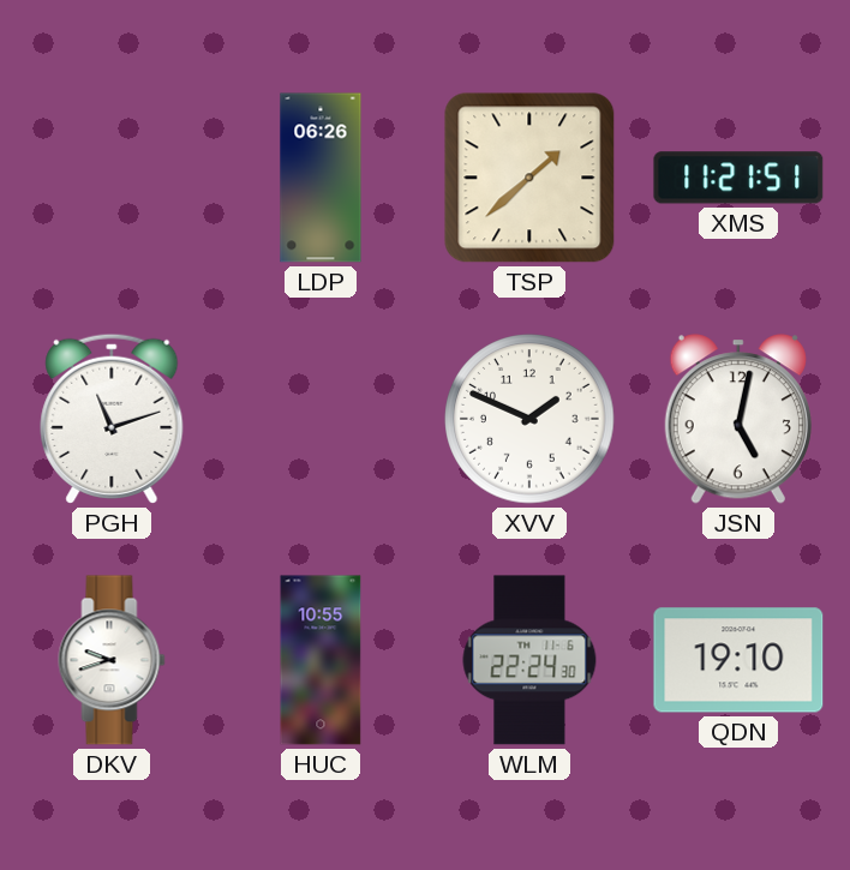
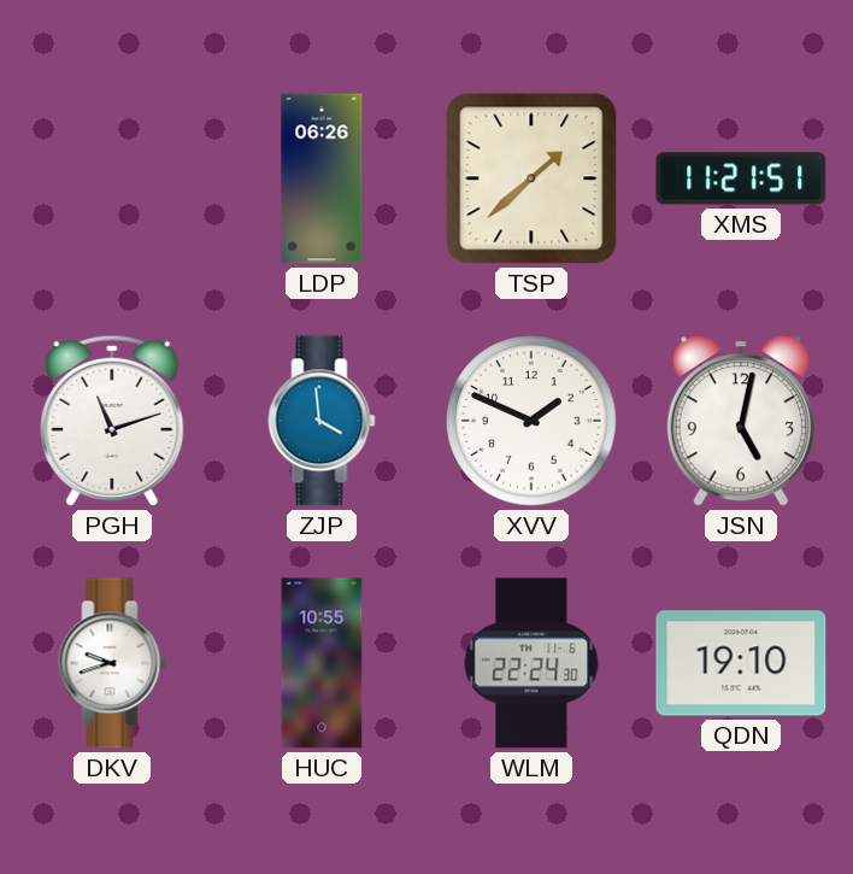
ZJP: none -> 3:59
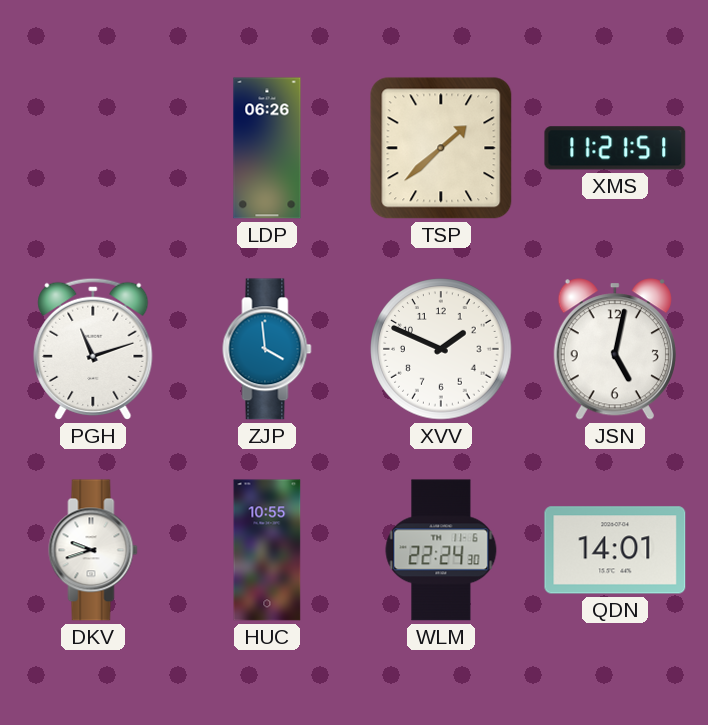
QDN: 19:10 -> 14:01
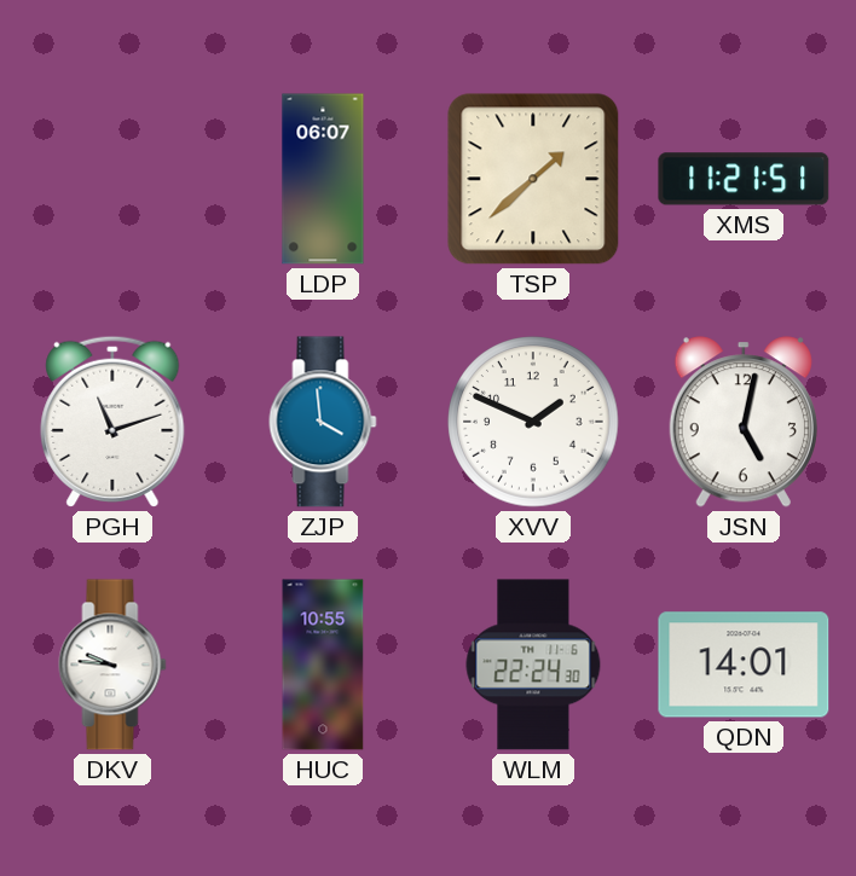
LDP: 06:26 -> 06:07
DKV: 9:42 -> 9:46
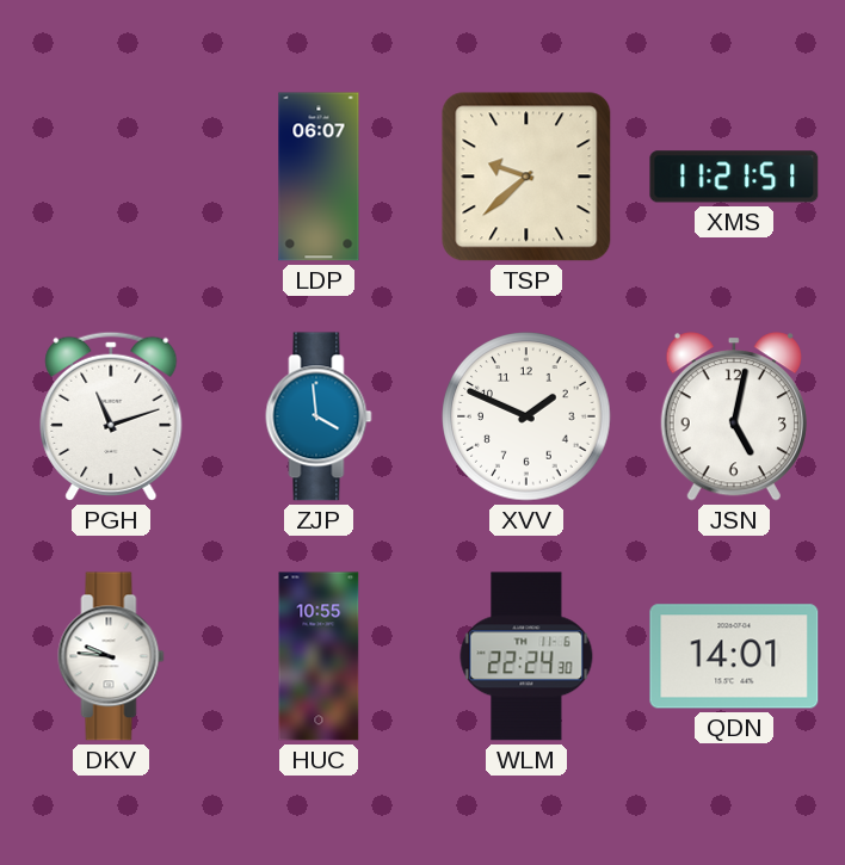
TSP: 1:38 -> 9:38
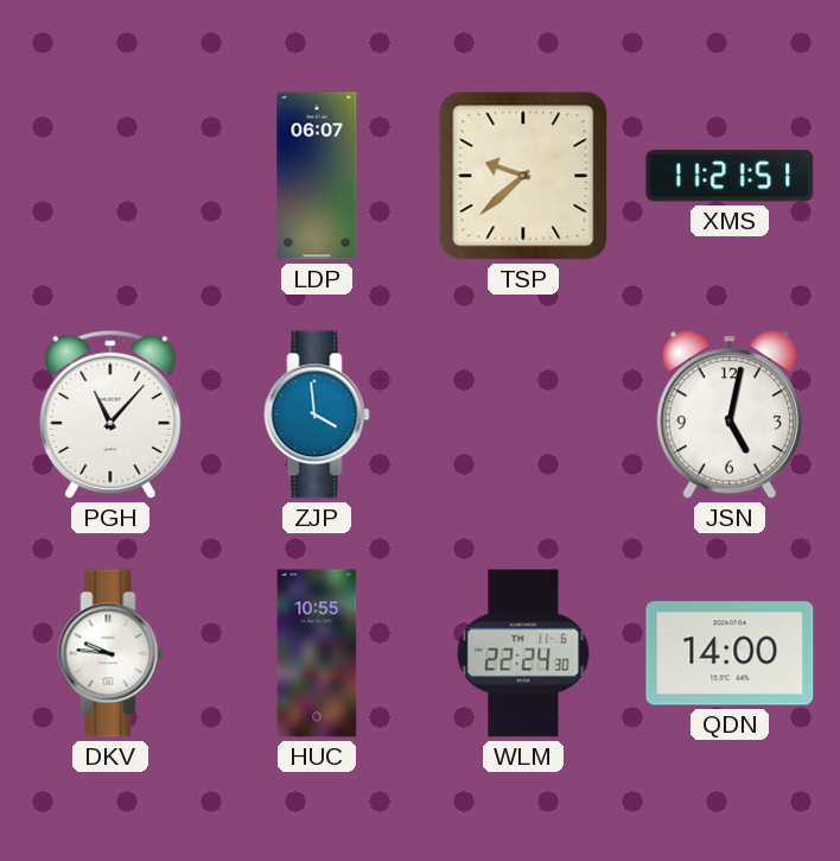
PGH: 11:12 -> 11:07
XVV: 1:49 -> none
QDN: 14:01 -> 14:00
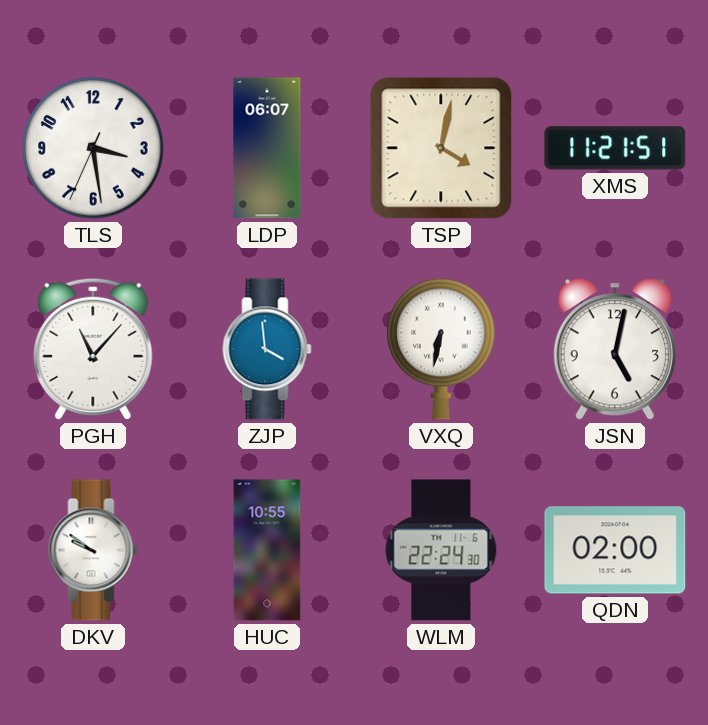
TLS: none -> 3:28
TSP: 9:38 -> 4:02
VXQ: none -> 6:32
DKV: 9:46 -> 9:51
QDN: 14:00 -> 02:00
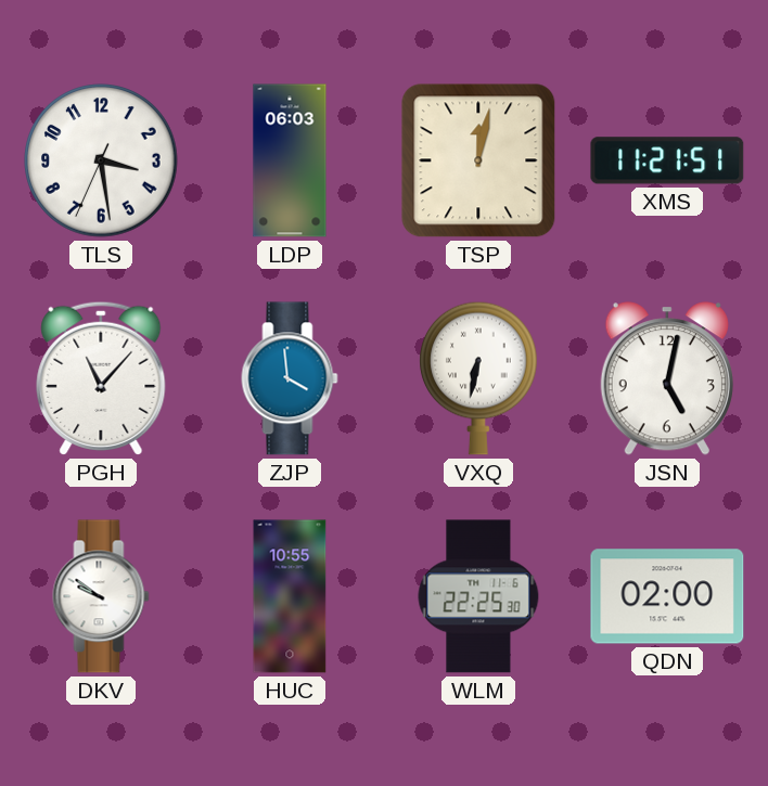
LDP: 06:07 -> 06:03
TSP: 4:02 -> 12:02
WLM: 22:24 -> 22:25
